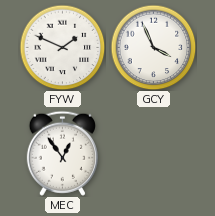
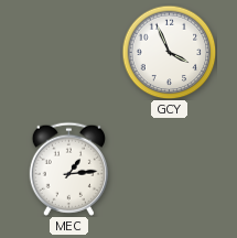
FYW: 1:49 -> none
MEC: 12:54 -> 1:14
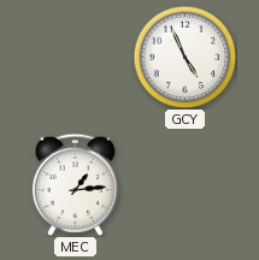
GCY: 3:56 -> 4:56
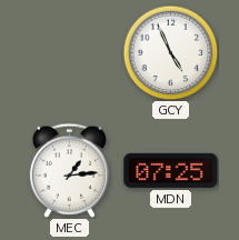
MDN: none -> 07:25
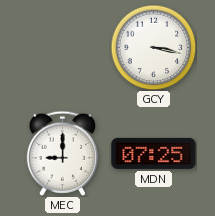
GCY: 4:56 -> 3:17
MEC: 1:14 -> 9:00
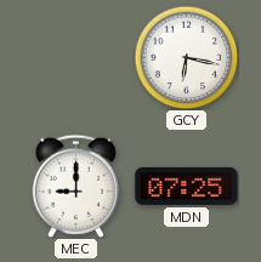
GCY: 3:17 -> 6:17
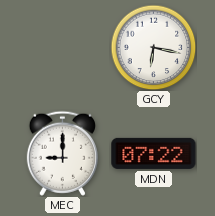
MDN: 07:25 -> 07:22
